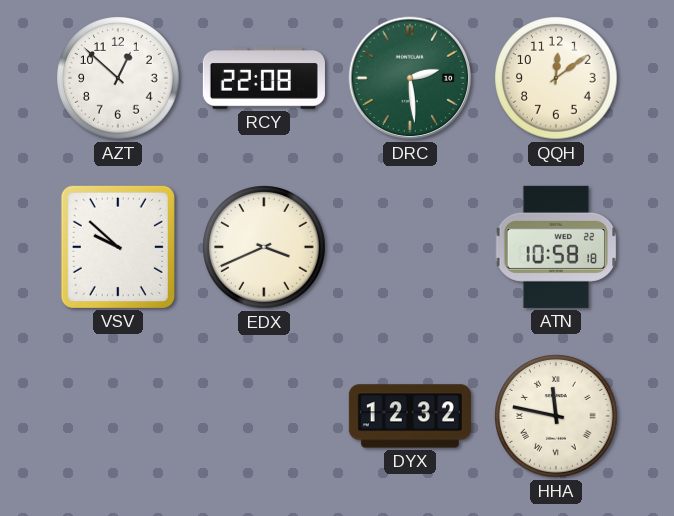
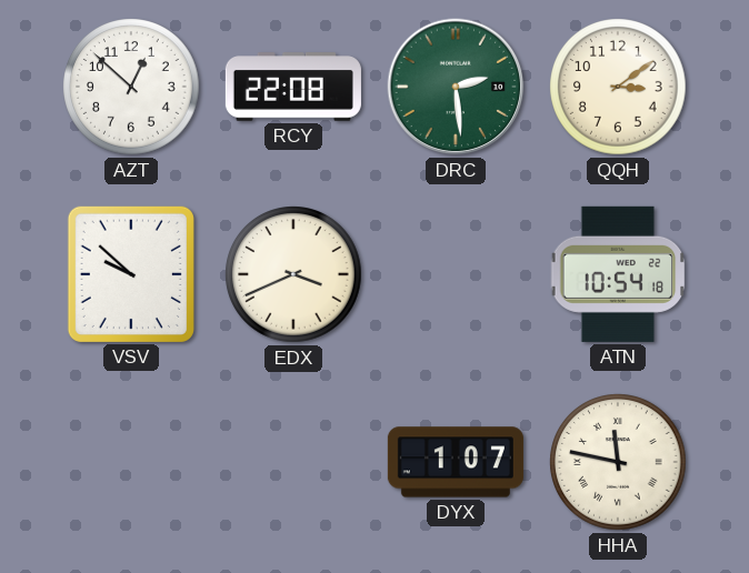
QQH: 12:09 -> 3:09
ATN: 10:58 -> 10:54
DYX: 12:32 -> 1:07
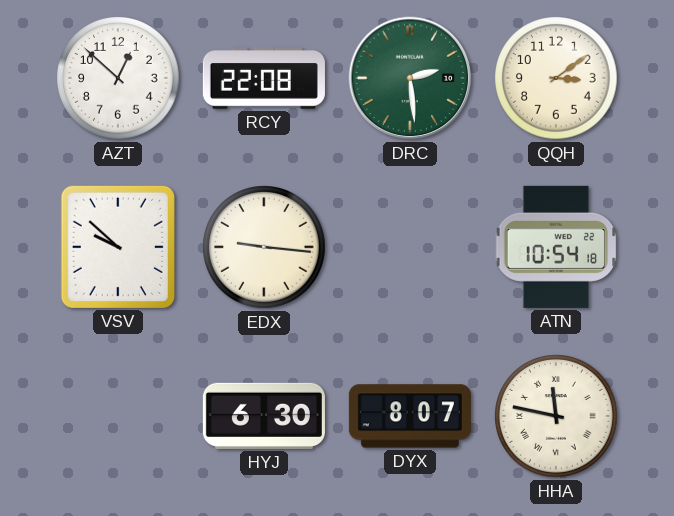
EDX: 3:41 -> 9:16
HYJ: none -> 6:30
DYX: 1:07 -> 8:07
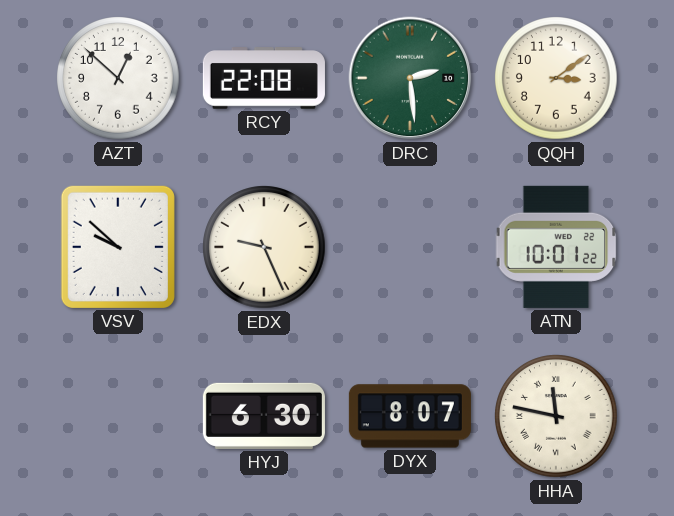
EDX: 9:16 -> 9:26
ATN: 10:54 -> 10:01
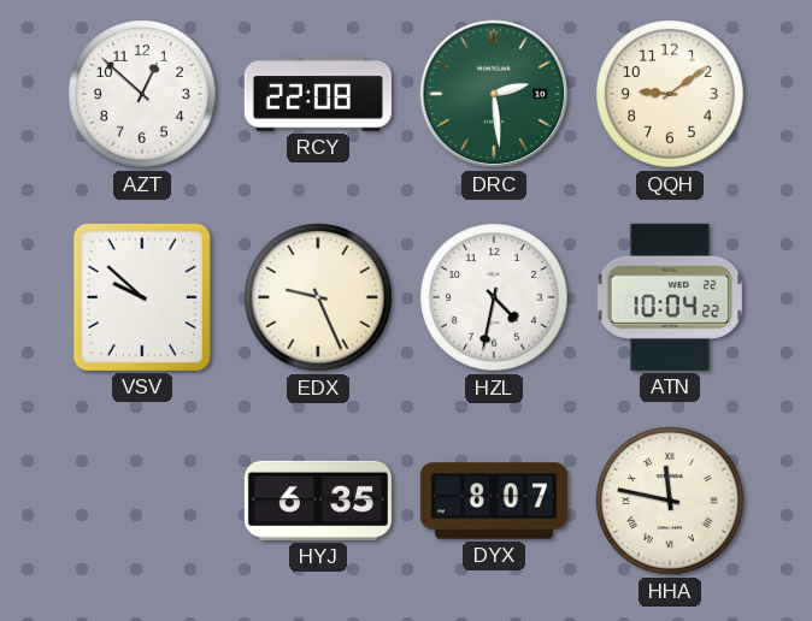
QQH: 3:09 -> 9:09
HZL: none -> 4:32
ATN: 10:01 -> 10:04
HYJ: 6:30 -> 6:35
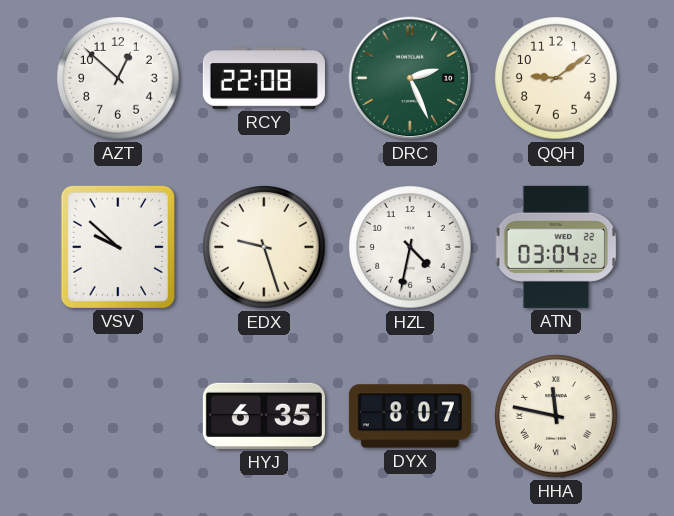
DRC: 2:29 -> 2:26
EDX: 9:26 -> 9:27
ATN: 10:04 -> 03:04
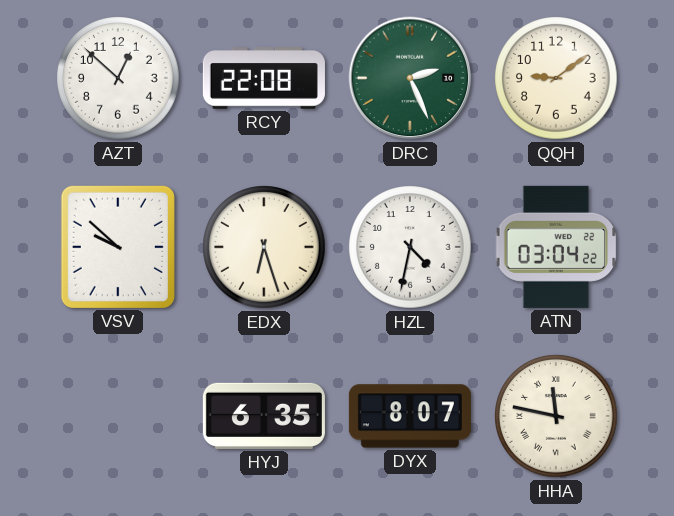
EDX: 9:27 -> 6:27
